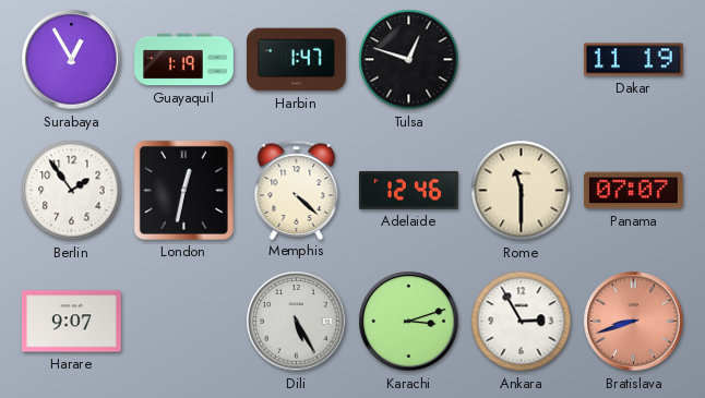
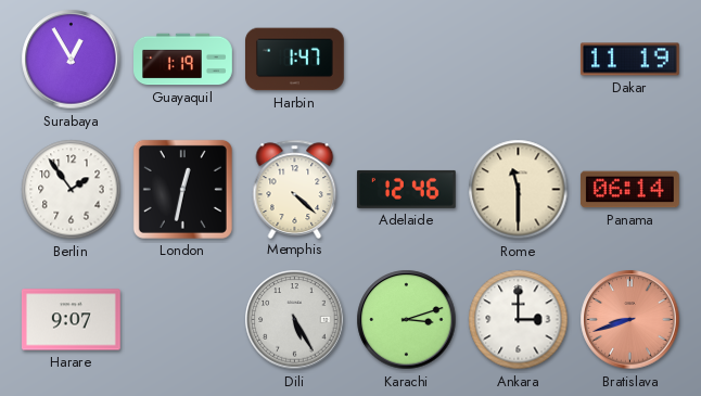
Tulsa: 12:48 -> none
Panama: 07:07 -> 06:14
Ankara: 2:55 -> 3:00
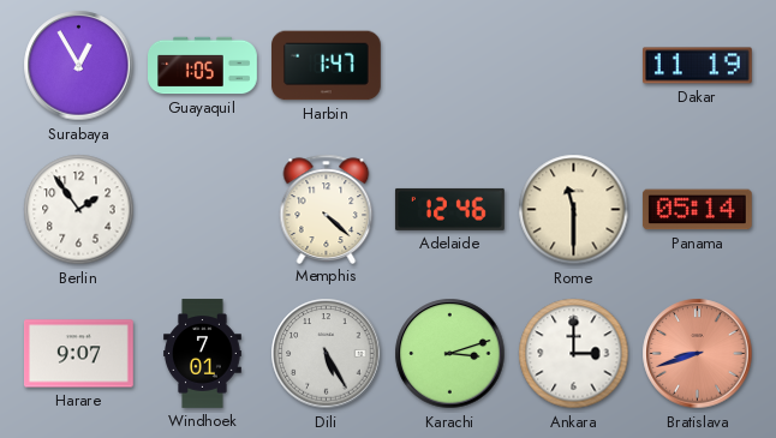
Guayaquil: 1:19 -> 1:05
London: 12:32 -> none
Panama: 06:14 -> 05:14
Windhoek: none -> 7:01
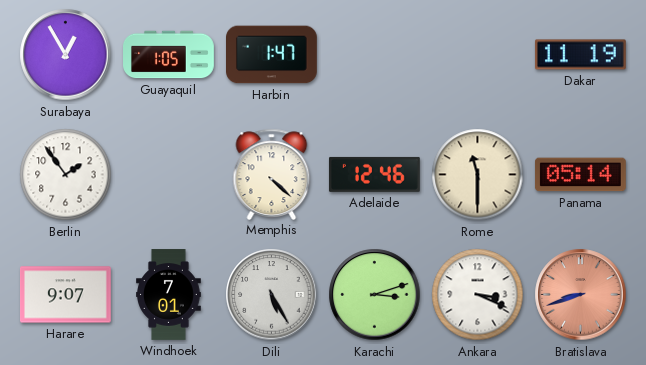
Ankara: 3:00 -> 3:19
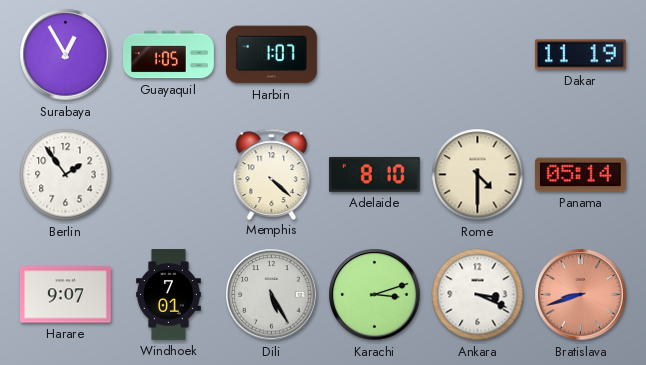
Harbin: 1:47 -> 1:07
Adelaide: 12:46 -> 8:10
Rome: 11:30 -> 4:30
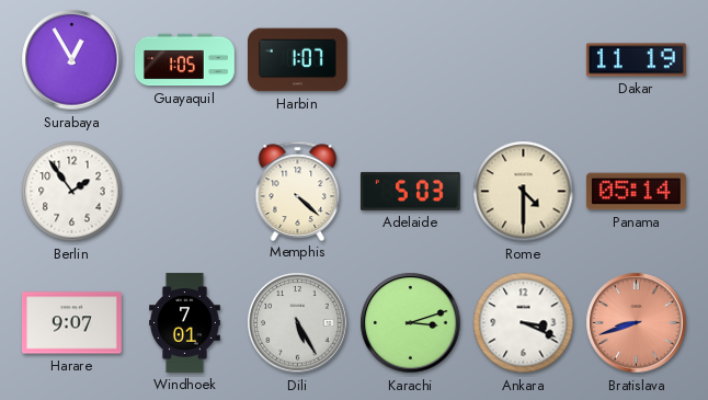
Adelaide: 8:10 -> 5:03
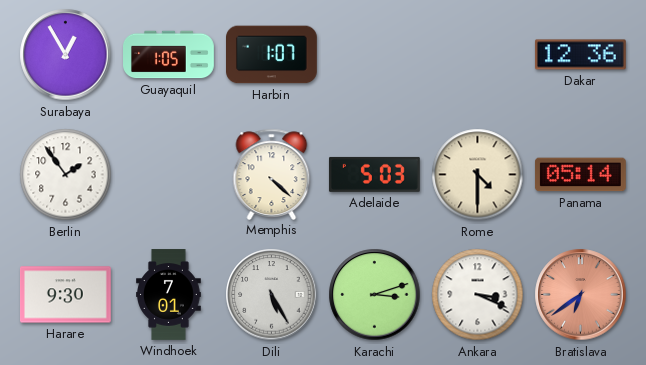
Dakar: 11:19 -> 12:36
Harare: 9:07 -> 9:30
Bratislava: 8:42 -> 6:39
